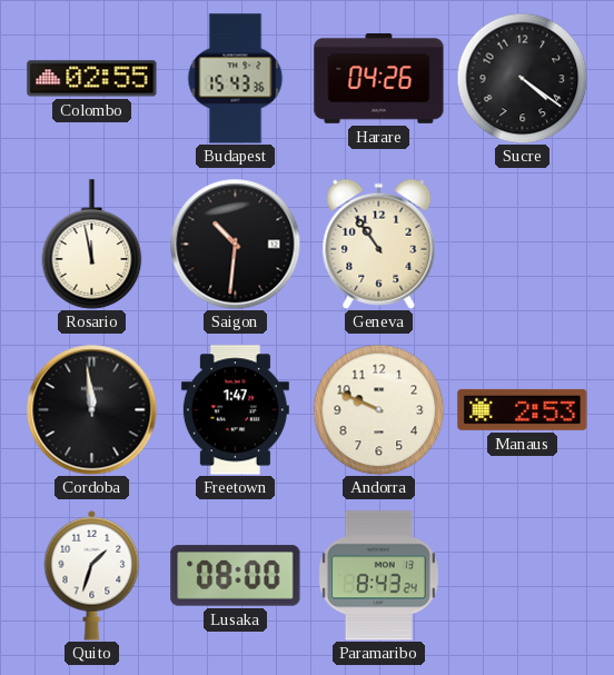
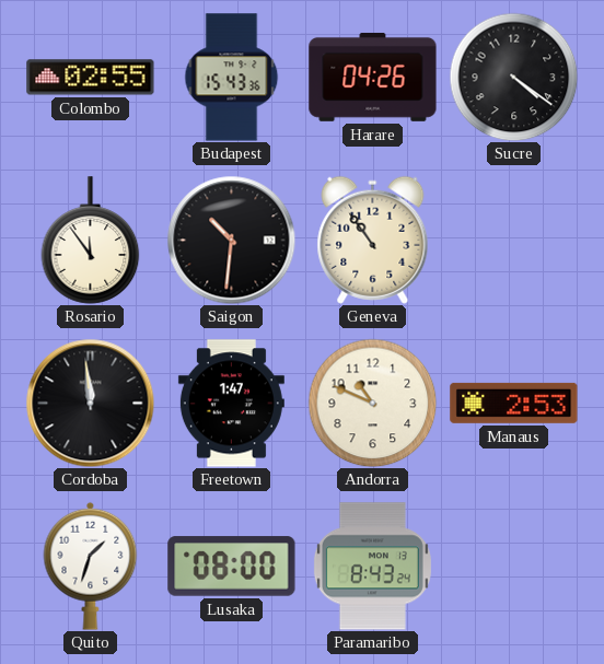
Rosario: 11:58 -> 11:54
Andorra: 9:49 -> 10:49
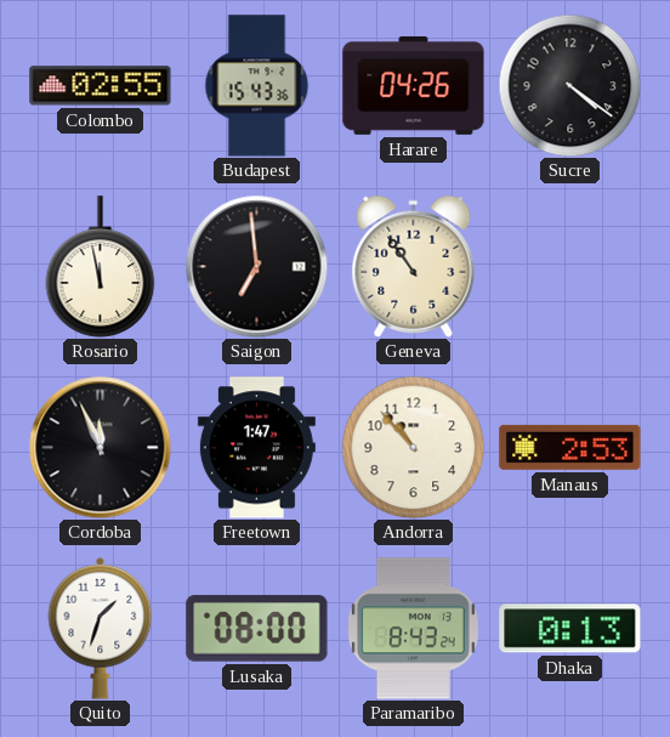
Rosario: 11:54 -> 11:58
Saigon: 10:31 -> 6:59
Cordoba: 11:59 -> 11:56
Andorra: 10:49 -> 10:53
Dhaka: none -> 0:13
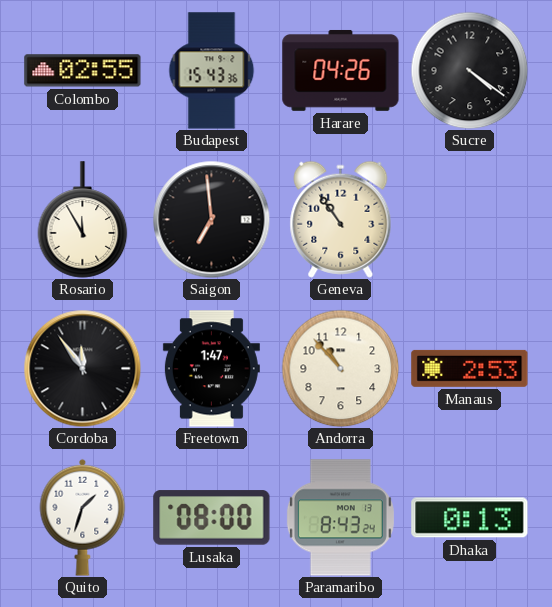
Rosario: 11:58 -> 11:55
Cordoba: 11:56 -> 11:54
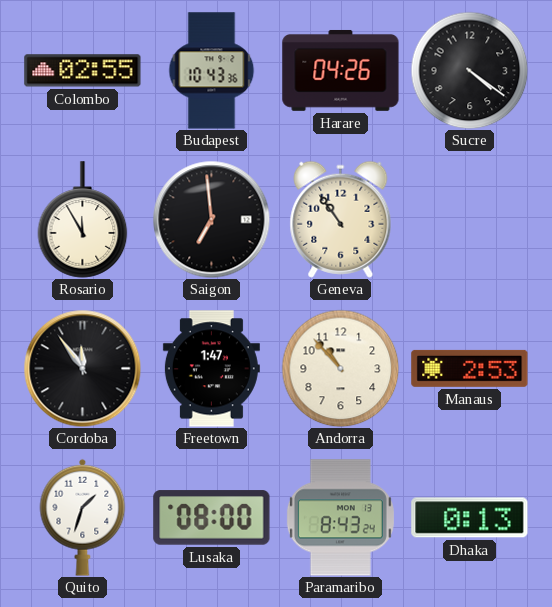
Budapest: 15:43 -> 10:43
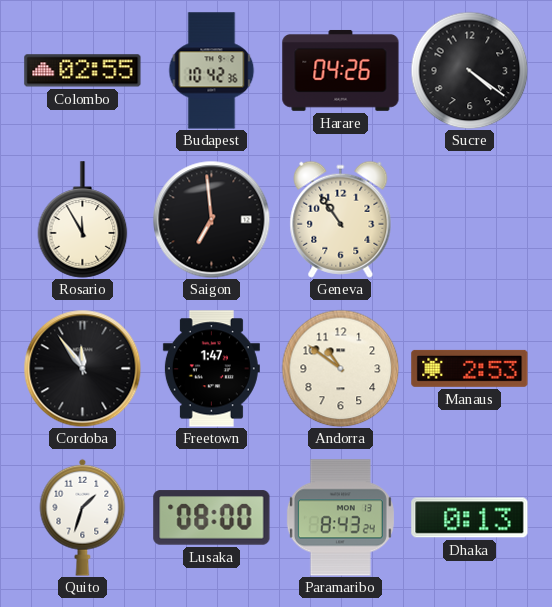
Budapest: 10:43 -> 10:42
Andorra: 10:53 -> 10:51
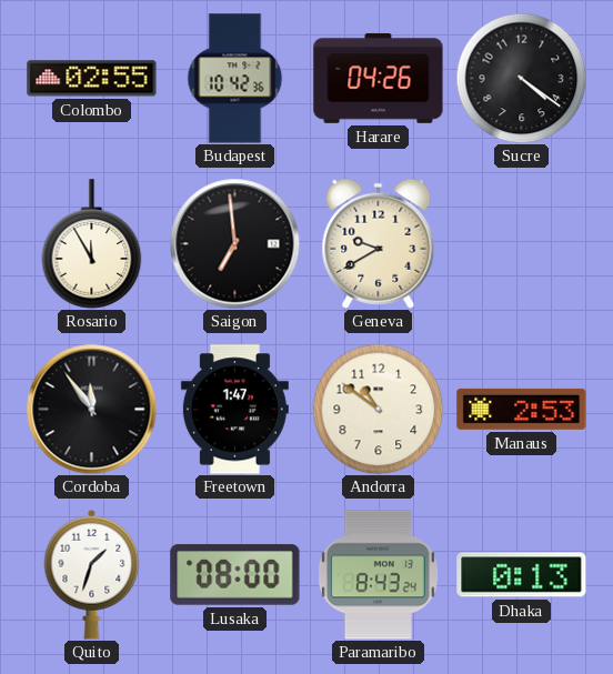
Geneva: 10:54 -> 9:40
